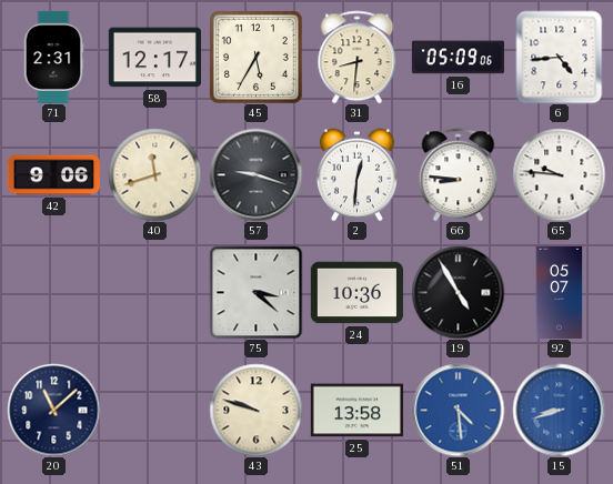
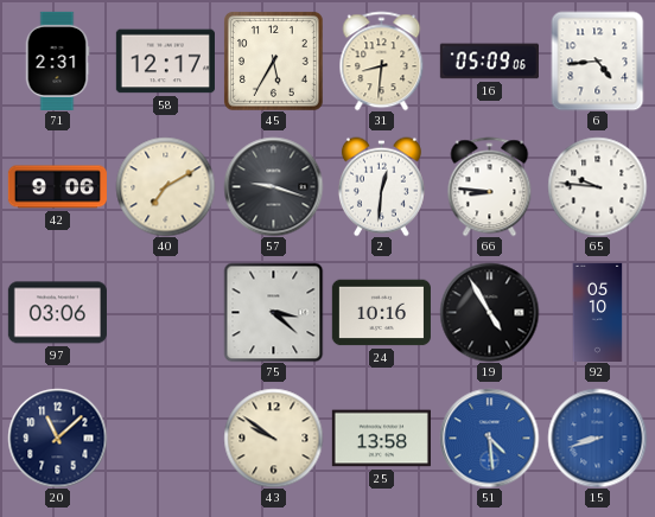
40: 11:42 -> 7:10
97: none -> 03:06
24: 10:36 -> 10:16
92: 05:07 -> 05:10
43: 9:48 -> 9:51
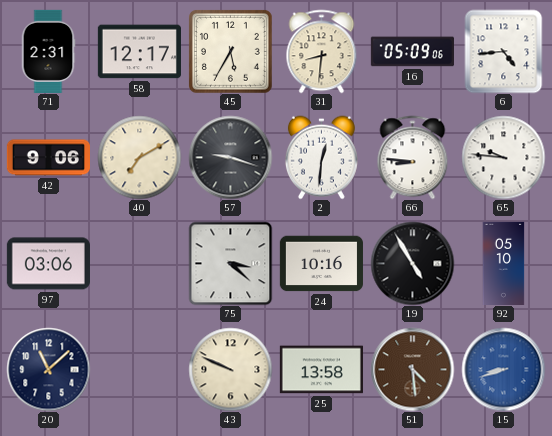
43: 9:51 -> 9:49
51 dial: blue -> brown
